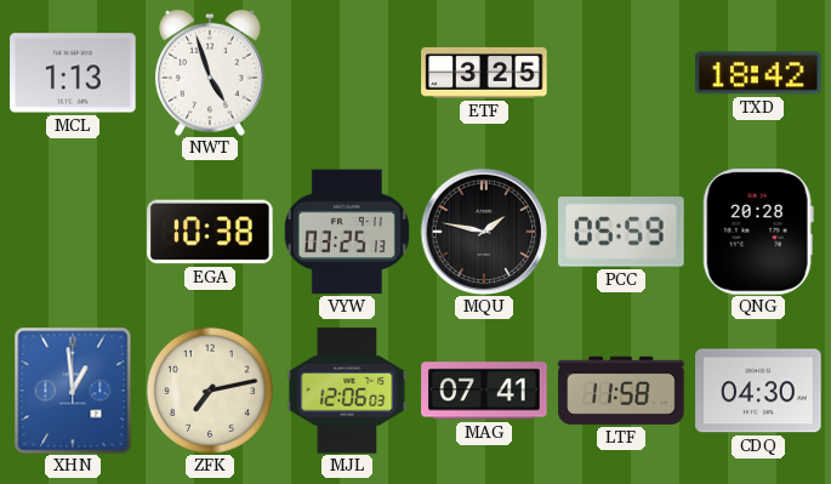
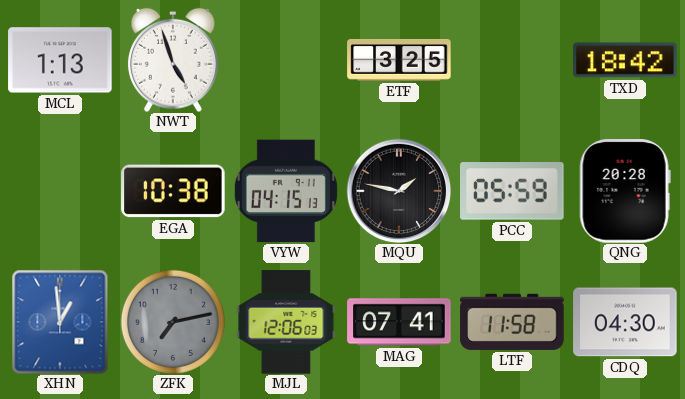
VYW: 03:25 -> 04:15
ZFK dial: cream -> grey
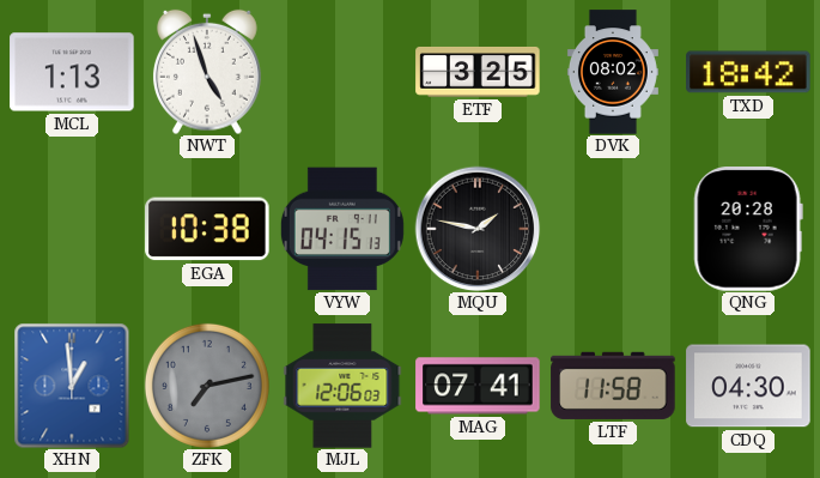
DVK: none -> 08:02
PCC: 05:59 -> none
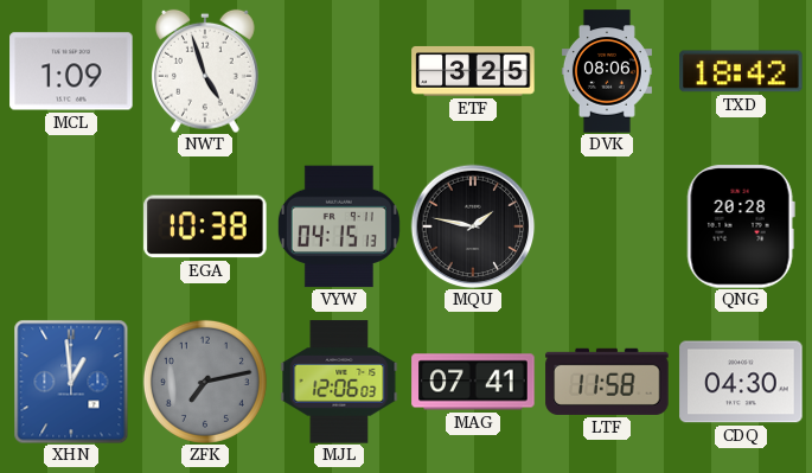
MCL: 1:13 -> 1:09
DVK: 08:02 -> 08:06
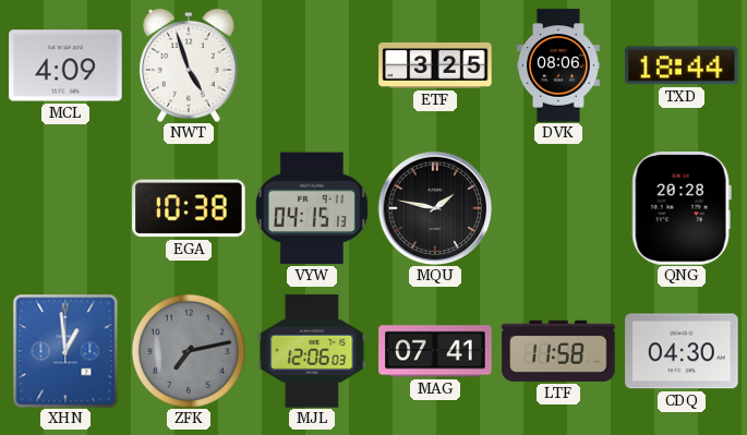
MCL: 1:09 -> 4:09
TXD: 18:42 -> 18:44
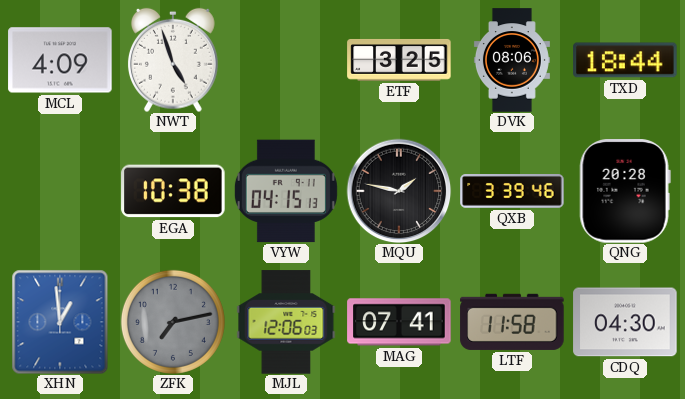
QXB: none -> 3:39
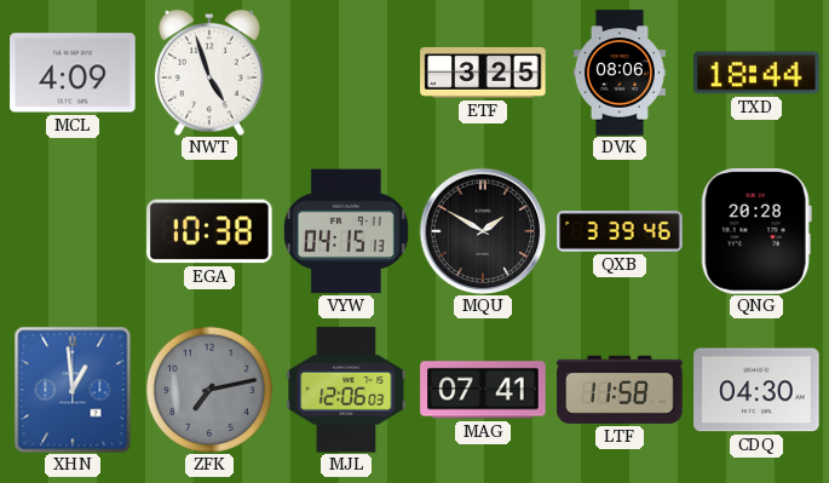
MQU: 1:47 -> 1:50
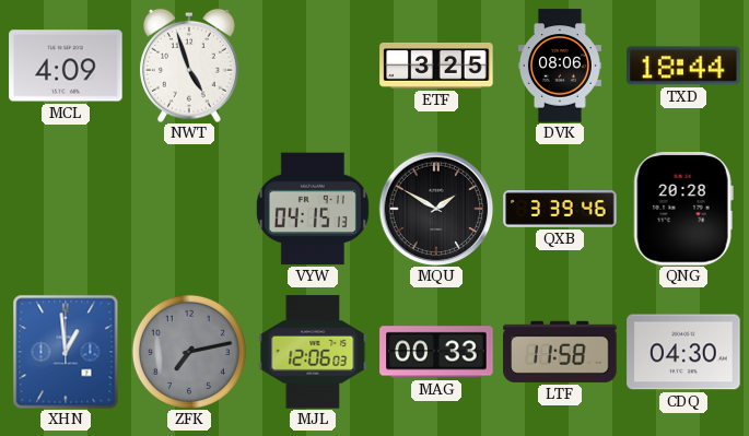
EGA: 10:38 -> none
MAG: 07:41 -> 00:33
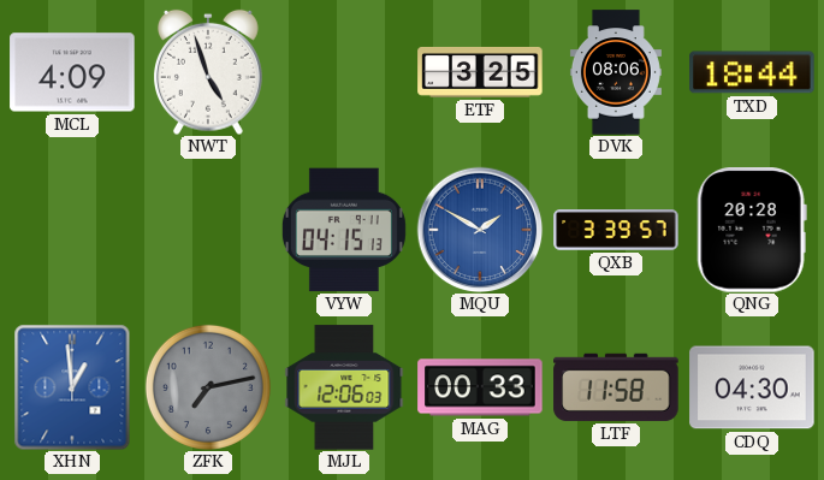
MQU dial: black -> blue
QXB: 3:39:46 -> 3:39:57
